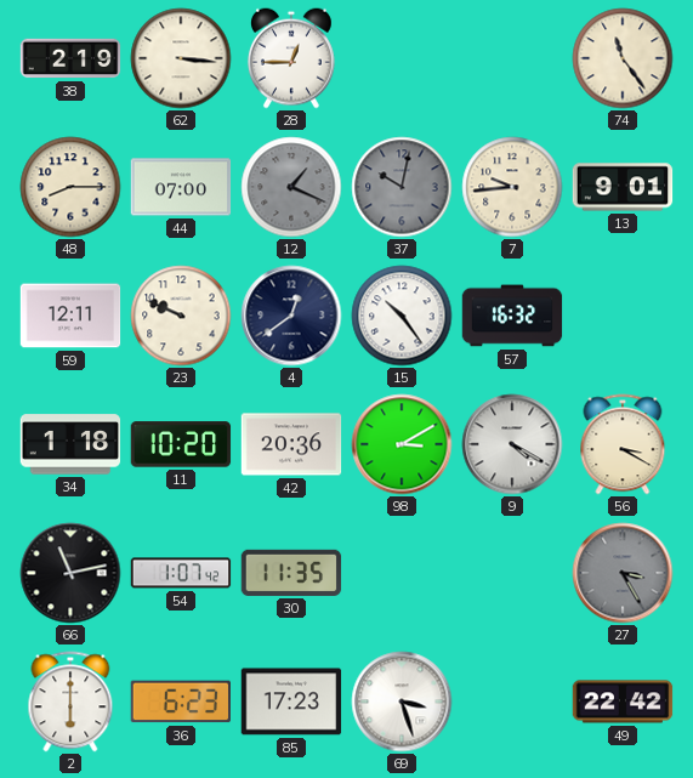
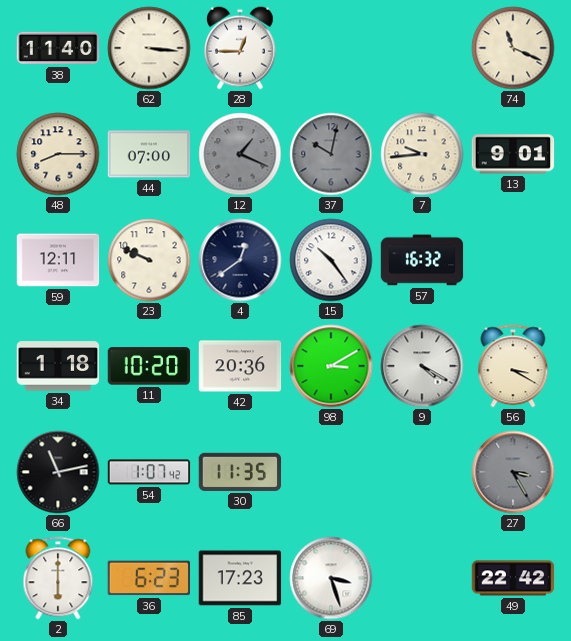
38: 2:19 -> 11:40
74: 11:24 -> 11:19
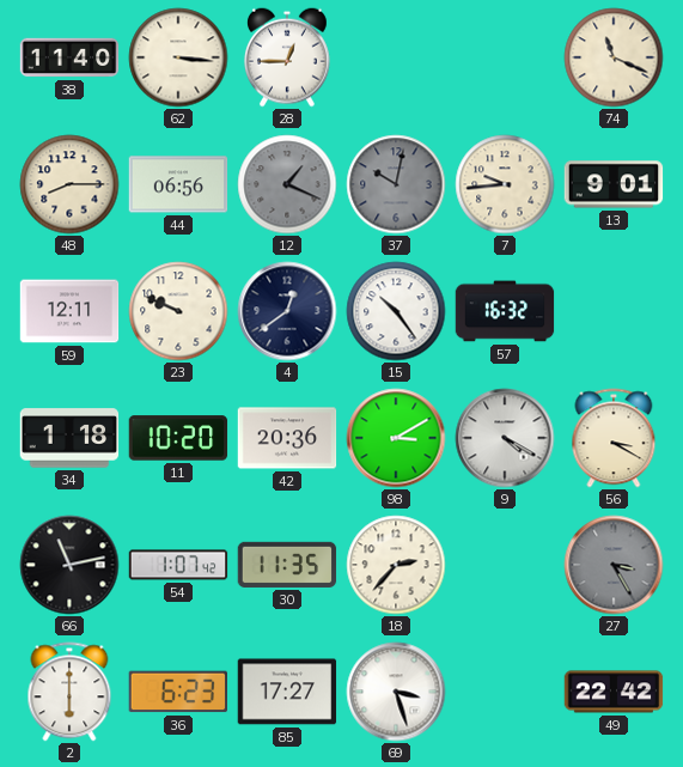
44: 07:00 -> 06:56
18: none -> 2:37
85: 17:23 -> 17:27
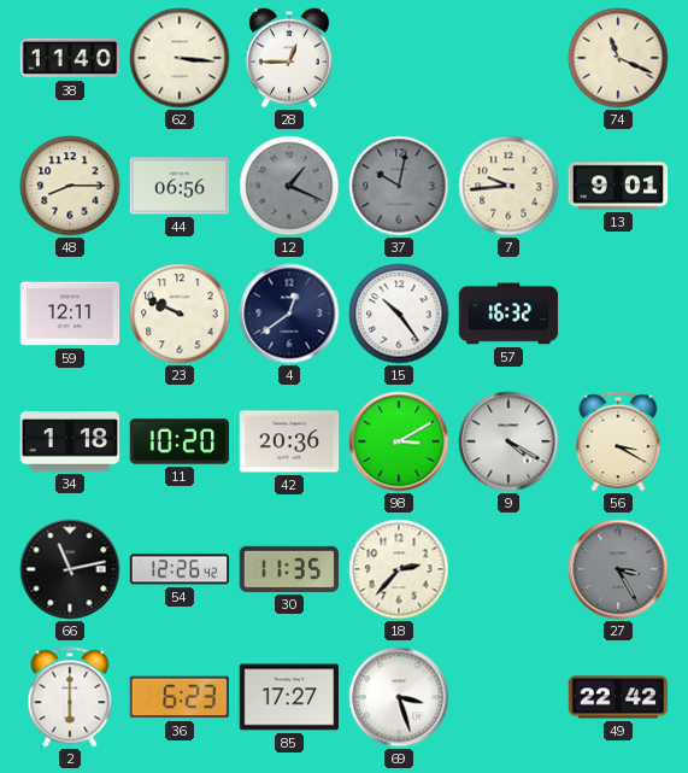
54: 1:07 -> 12:26
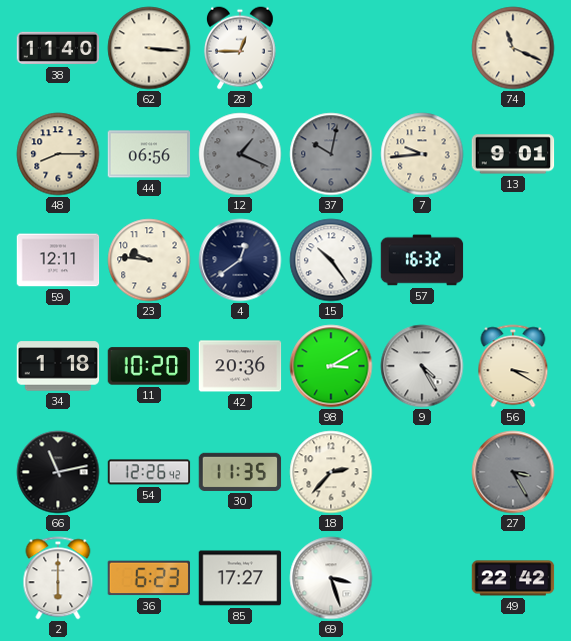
23: 9:49 -> 9:46
9: 4:20 -> 4:25
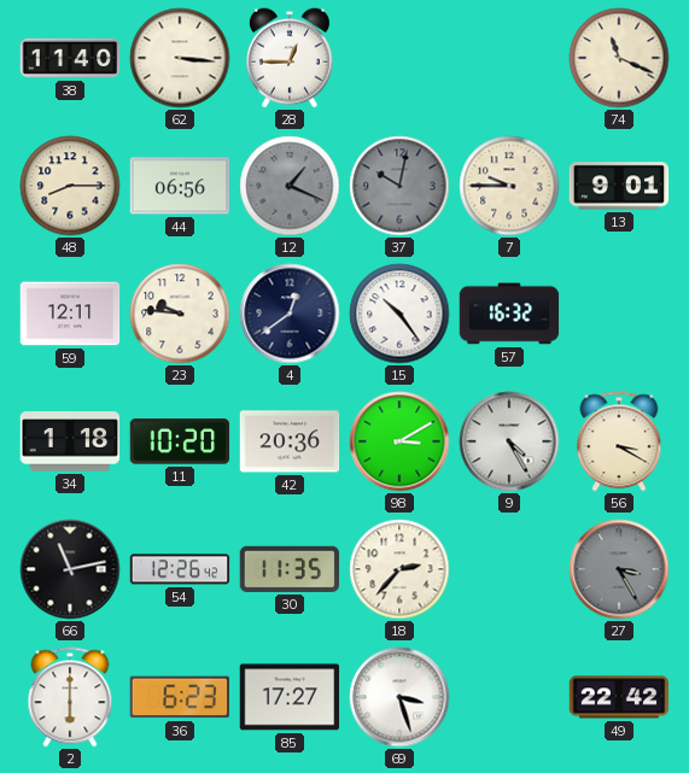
7: 9:44 -> 9:45
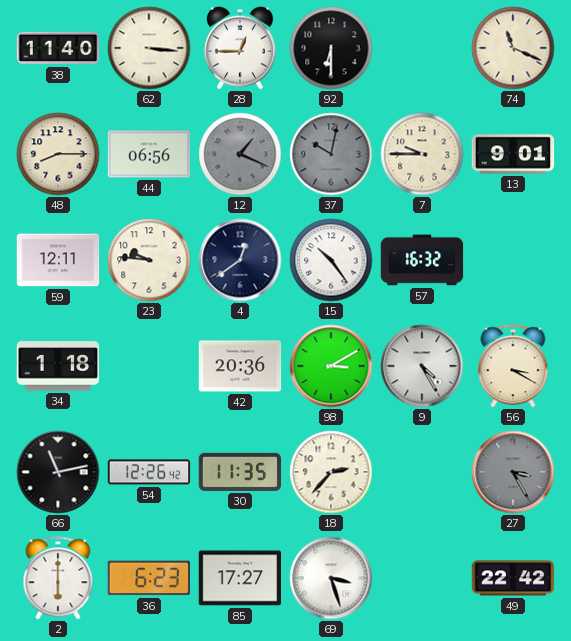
92: none -> 6:30
11: 10:20 -> none
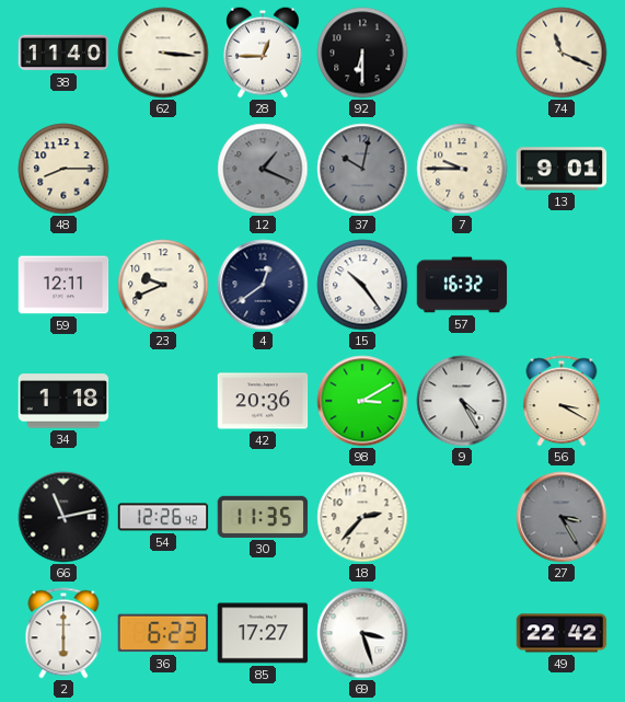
44: 06:56 -> none
23: 9:46 -> 9:41
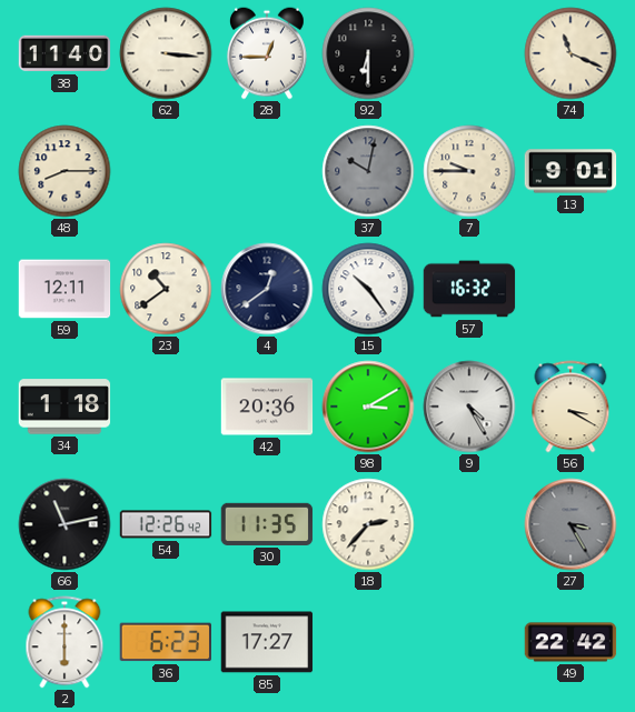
12: 1:19 -> none
23: 9:41 -> 10:39
69: 3:27 -> none
